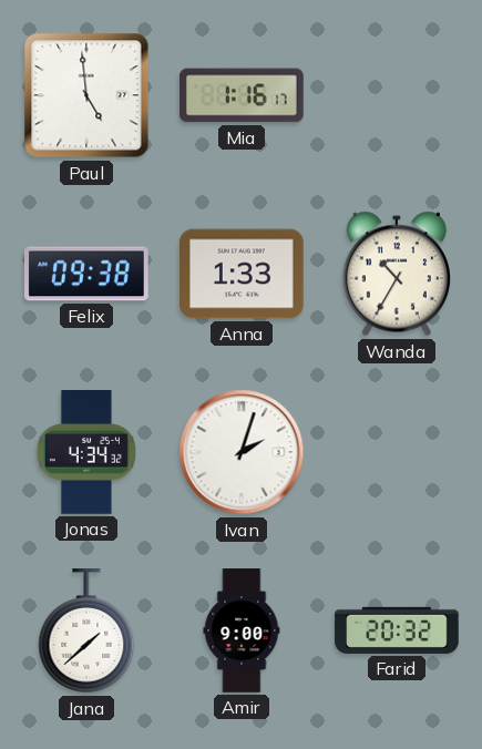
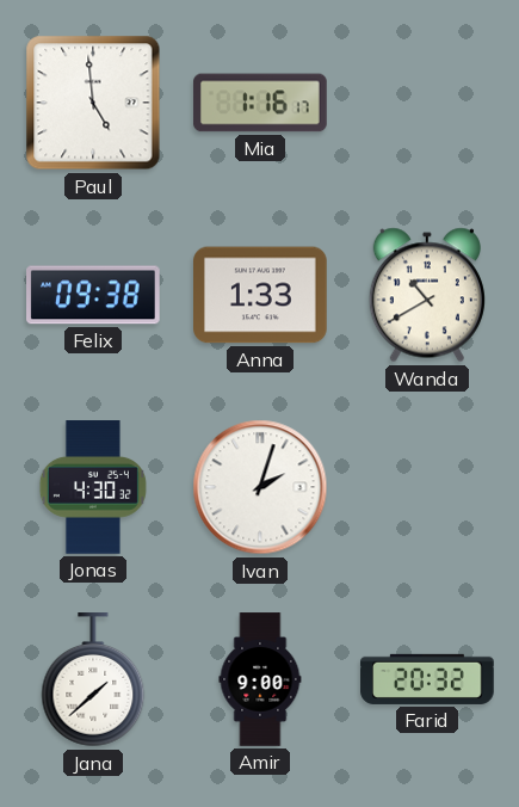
Wanda: 10:35 -> 10:40
Jonas: 4:34 -> 4:30
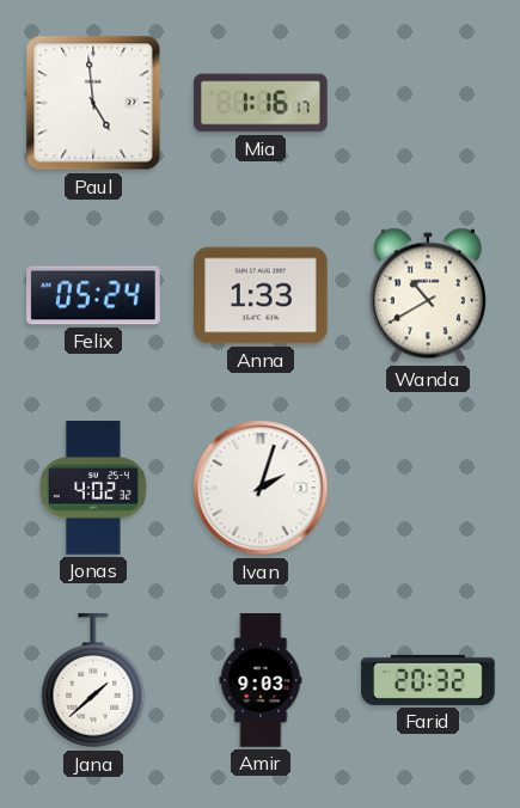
Felix: 09:38 -> 05:24
Jonas: 4:30 -> 4:02
Amir: 9:00 -> 9:03
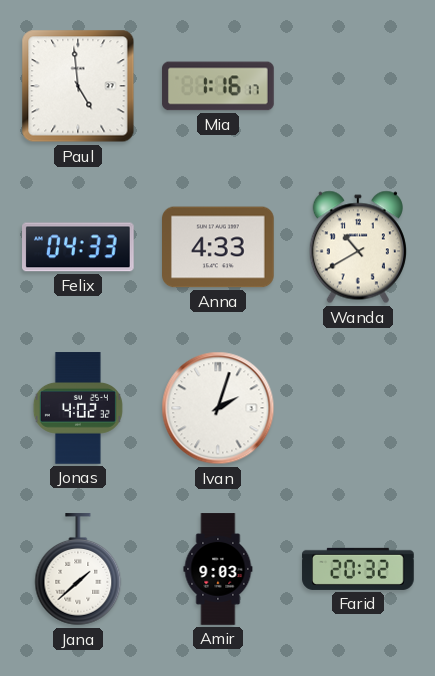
Felix: 05:24 -> 04:33
Anna: 1:33 -> 4:33
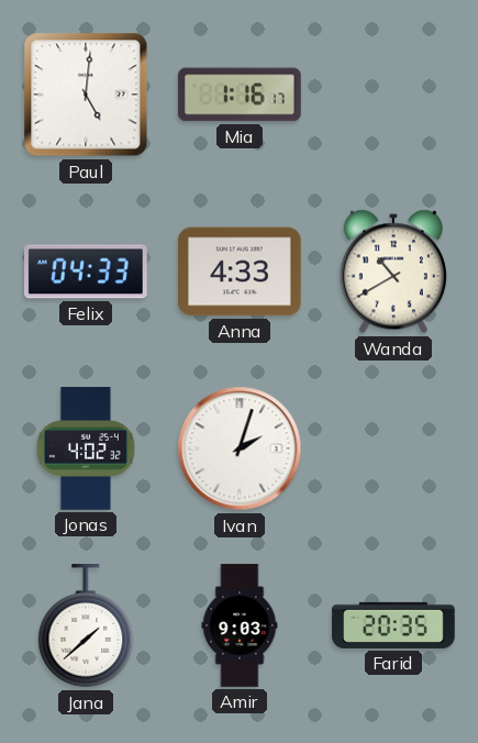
Paul: 4:59 -> 5:01
Farid: 20:32 -> 20:35
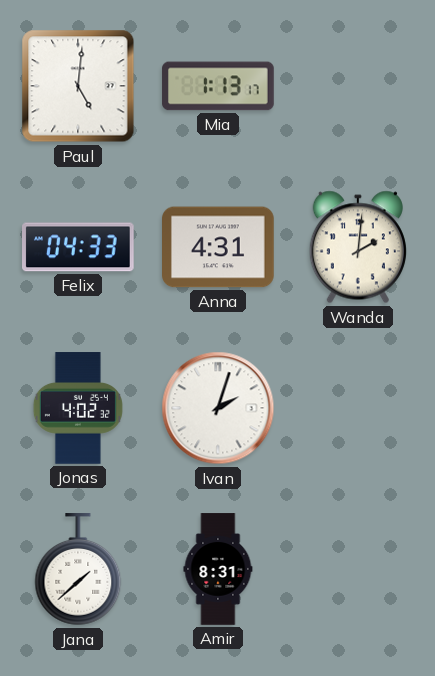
Mia: 1:16 -> 1:13
Anna: 4:33 -> 4:31
Wanda: 10:40 -> 2:01
Amir: 9:03 -> 8:31
Farid: 20:35 -> none
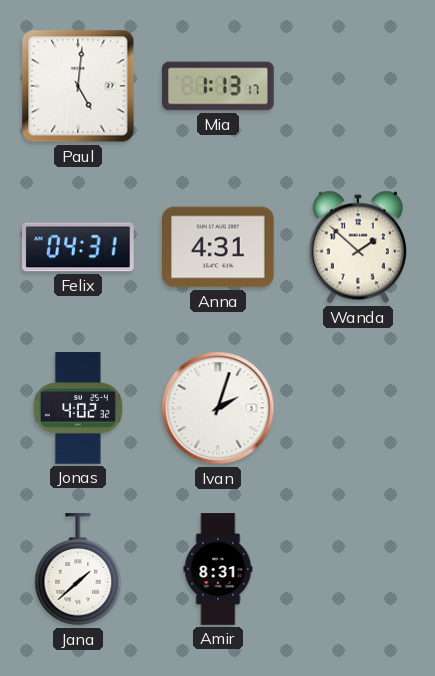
Felix: 04:33 -> 04:31
Wanda: 2:01 -> 1:52
